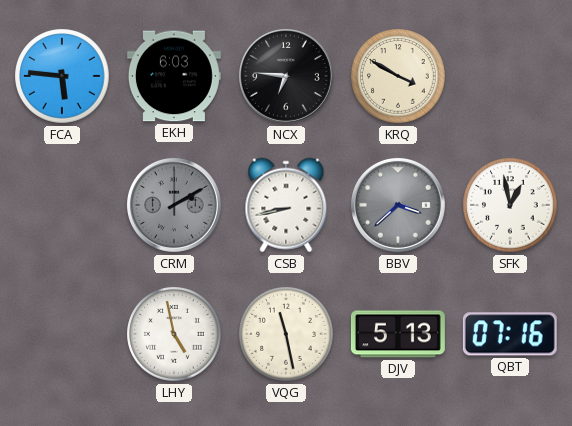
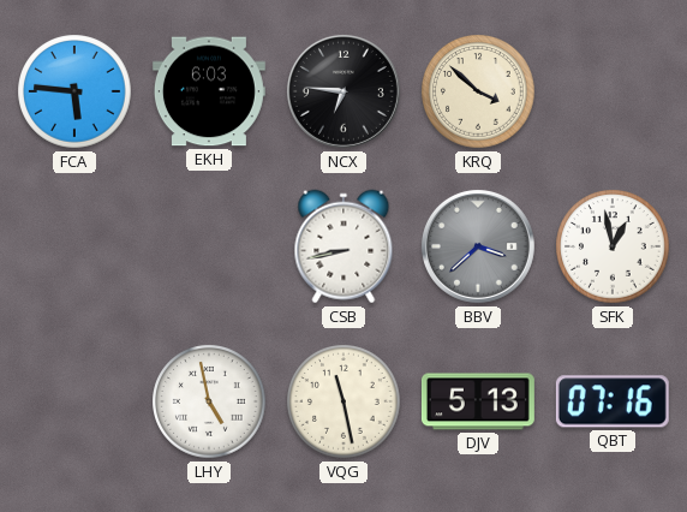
KRQ: 3:50 -> 3:52
CRM: 2:10 -> none
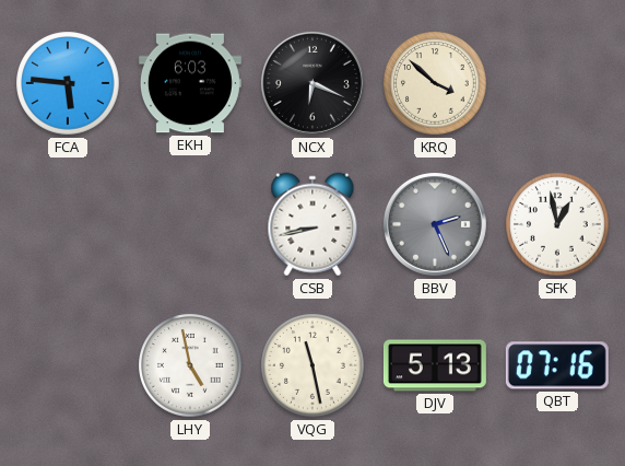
NCX: 6:46 -> 6:19
BBV: 3:38 -> 2:26
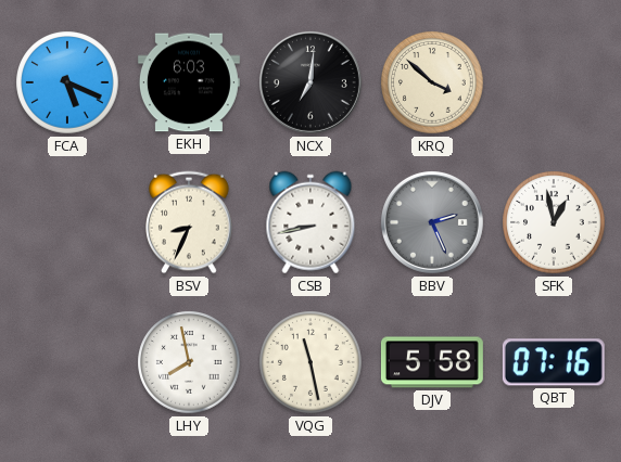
FCA: 5:46 -> 5:19
NCX: 6:19 -> 7:01
BSV: none -> 8:34
LHY: 4:58 -> 7:58
DJV: 5:13 -> 5:58
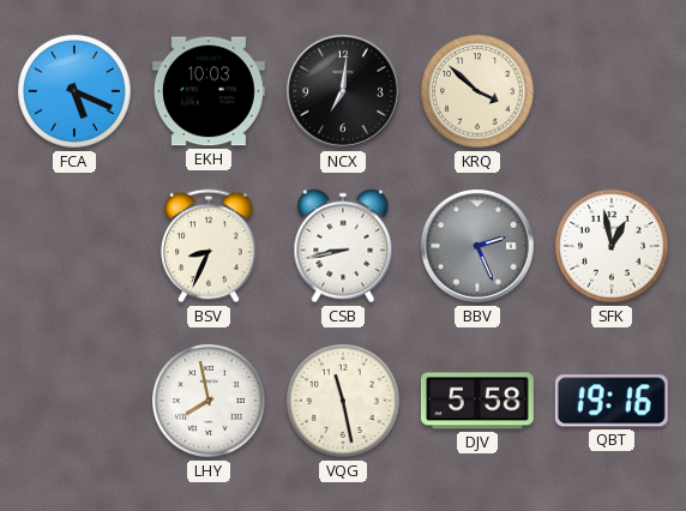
EKH: 6:03 -> 10:03
QBT: 07:16 -> 19:16
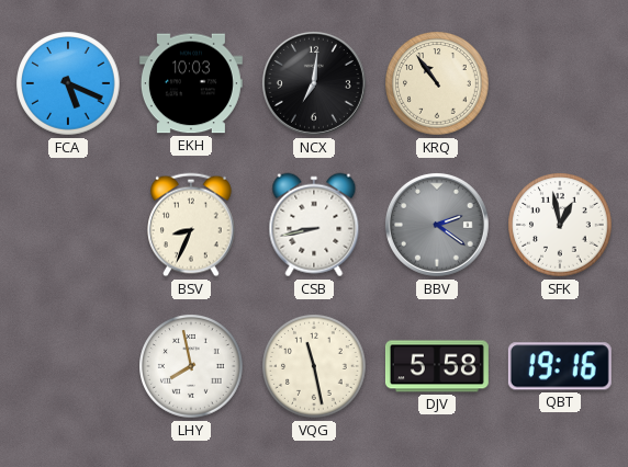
KRQ: 3:52 -> 10:54
BBV: 2:26 -> 2:21
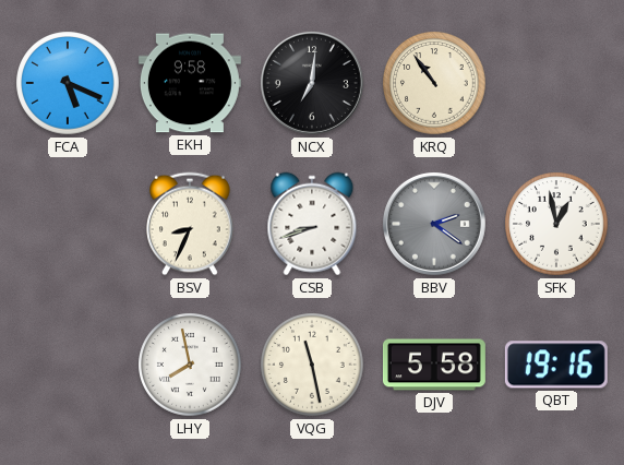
EKH: 10:03 -> 9:58
CSB: 8:43 -> 8:42
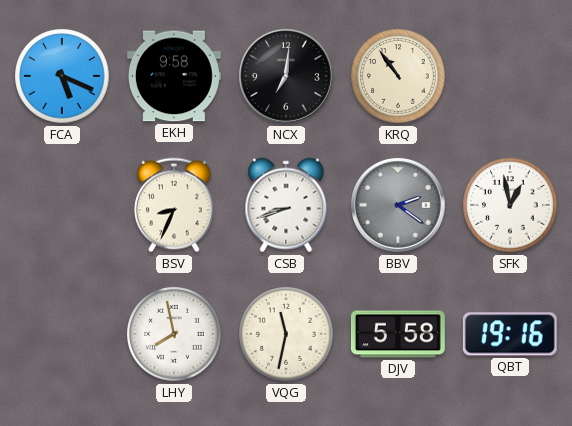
VQG: 11:28 -> 11:32
